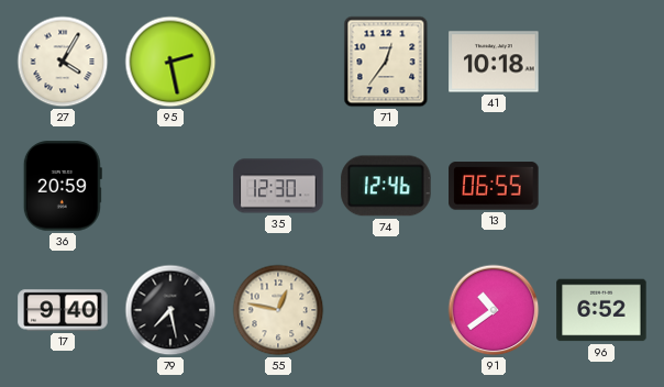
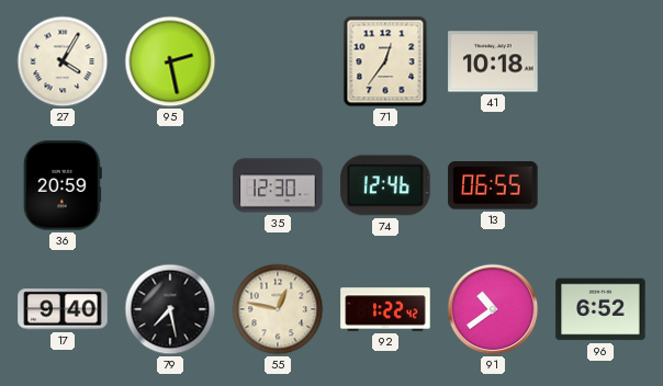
92: none -> 1:22
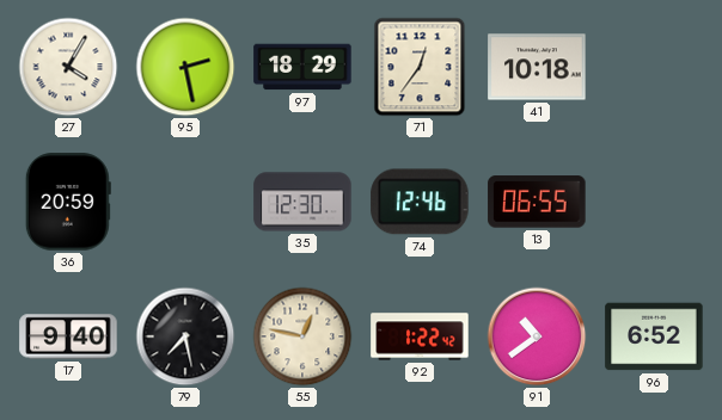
97: none -> 18:29
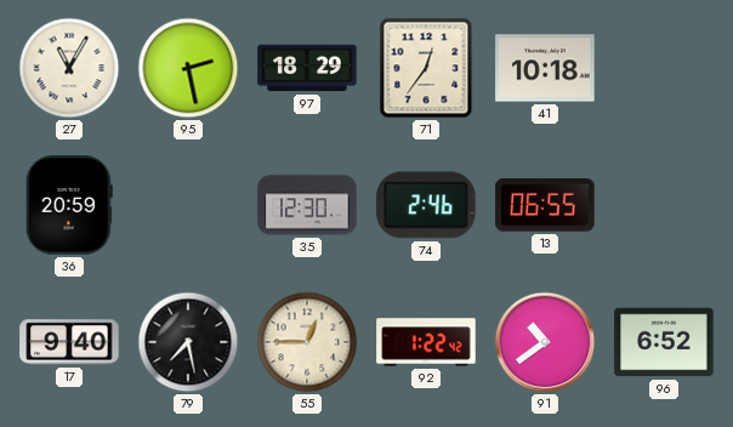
27: 4:05 -> 11:05
74: 12:46 -> 2:46
55: 12:47 -> 12:45
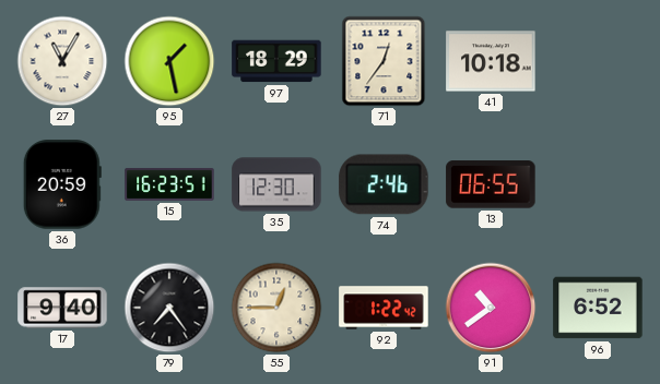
95: 2:28 -> 1:28
15: none -> 16:23
79: 7:28 -> 7:24
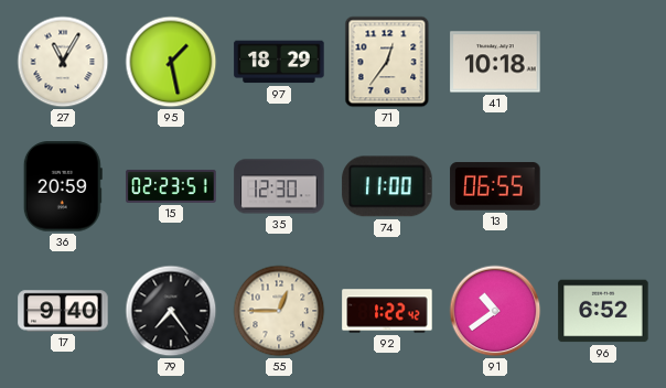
15: 16:23 -> 02:23
74: 2:46 -> 11:00
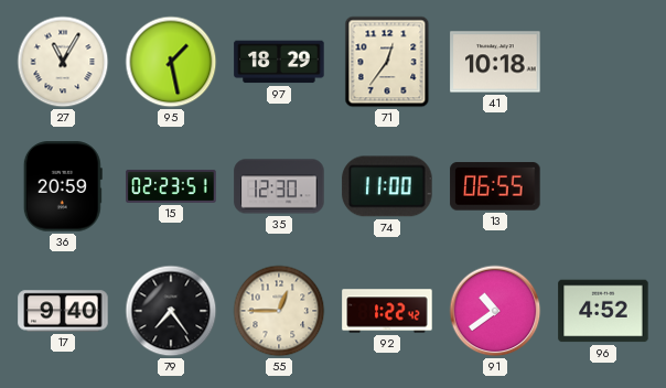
96: 6:52 -> 4:52
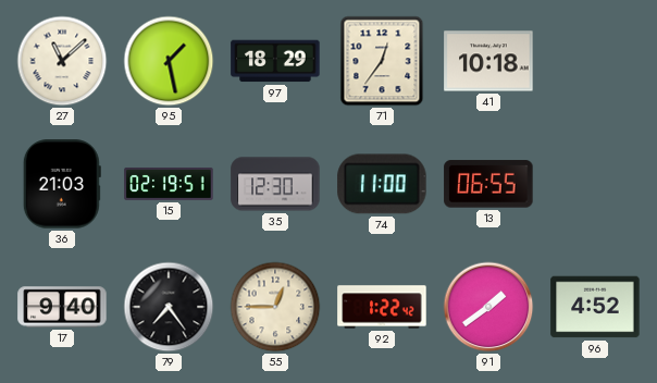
27: 11:05 -> 11:08
36: 20:59 -> 21:03
15: 02:23 -> 02:19
91: 10:39 -> 1:39
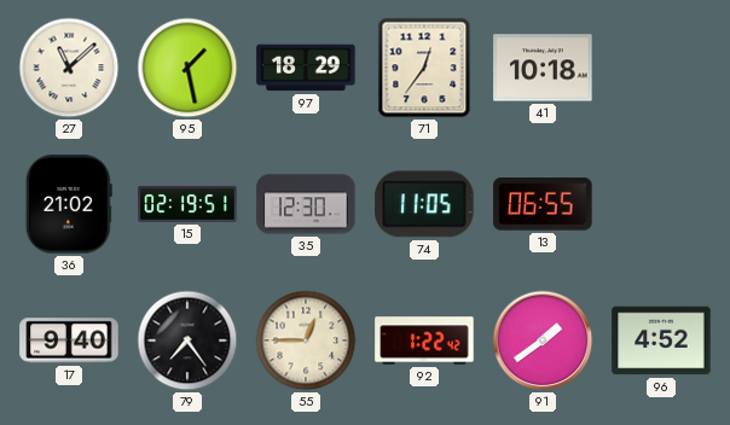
36: 21:03 -> 21:02
74: 11:00 -> 11:05
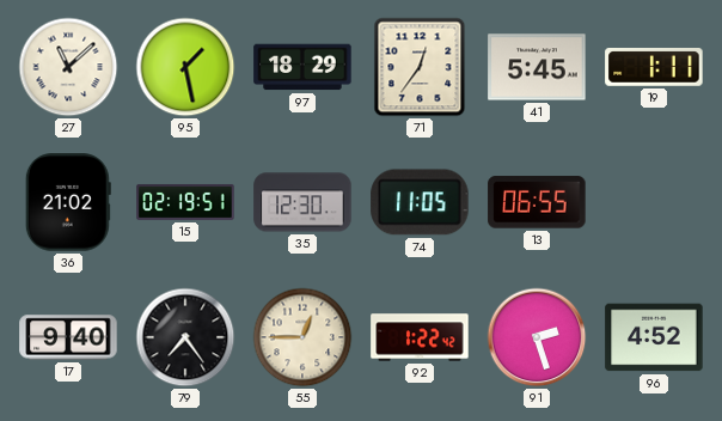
41: 10:18 -> 5:45
19: none -> 1:11
91: 1:39 -> 2:27
